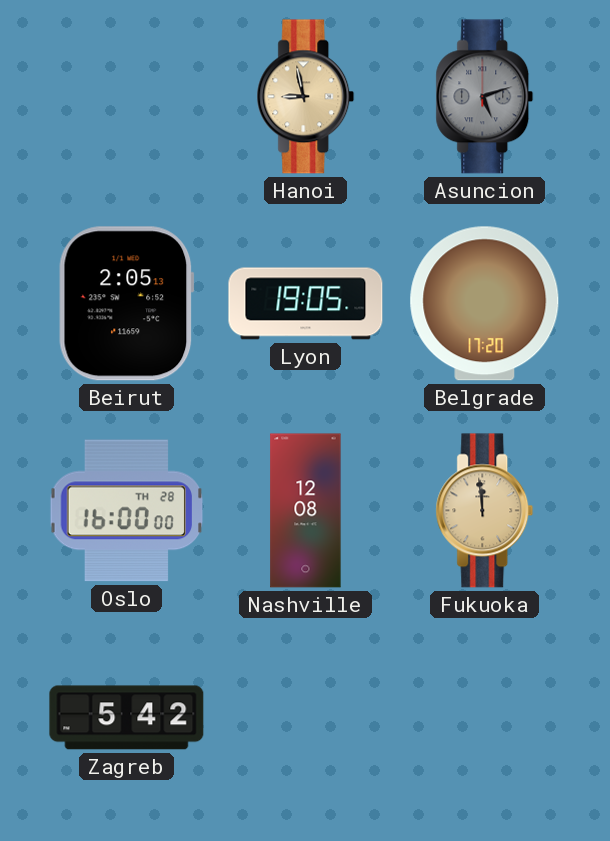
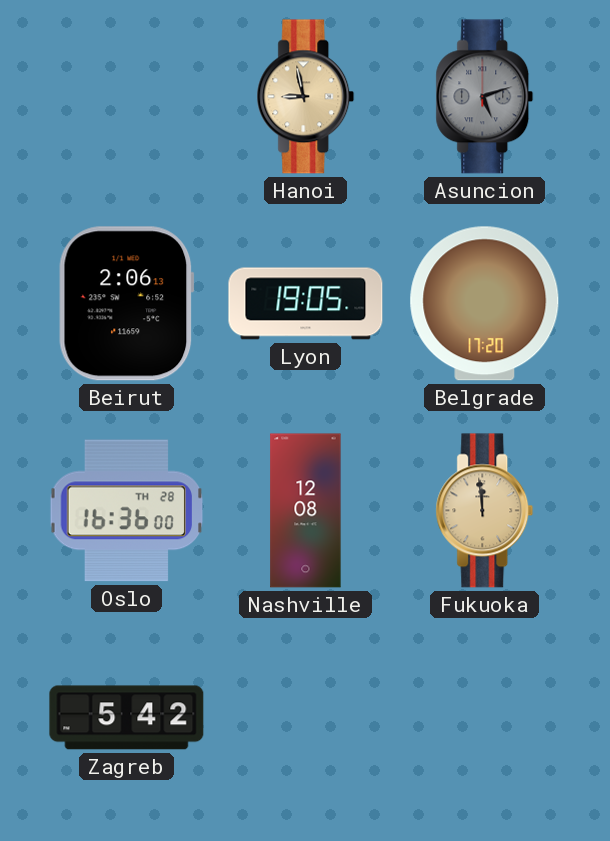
Beirut: 2:05 -> 2:06
Oslo: 16:00 -> 16:36
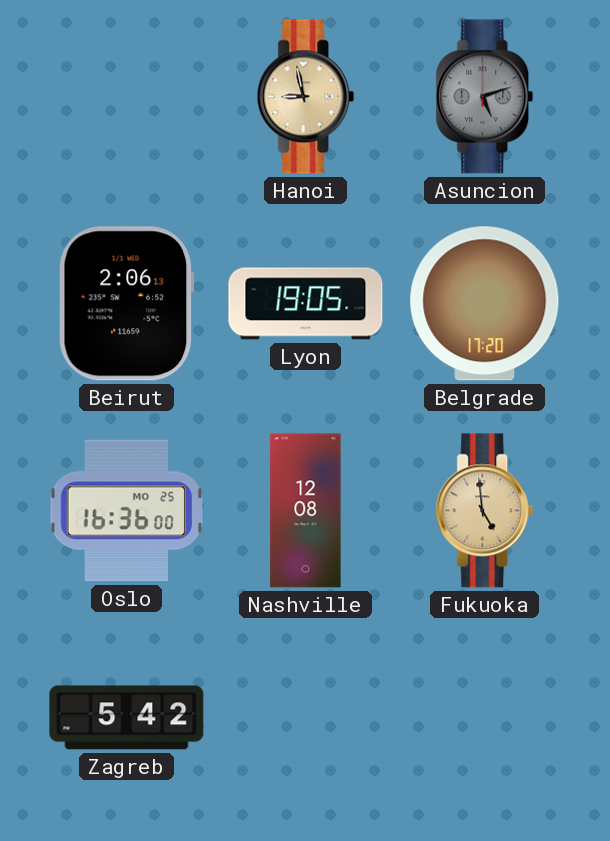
Oslo date: TH 28 -> MO 25
Fukuoka: 11:59 -> 4:59
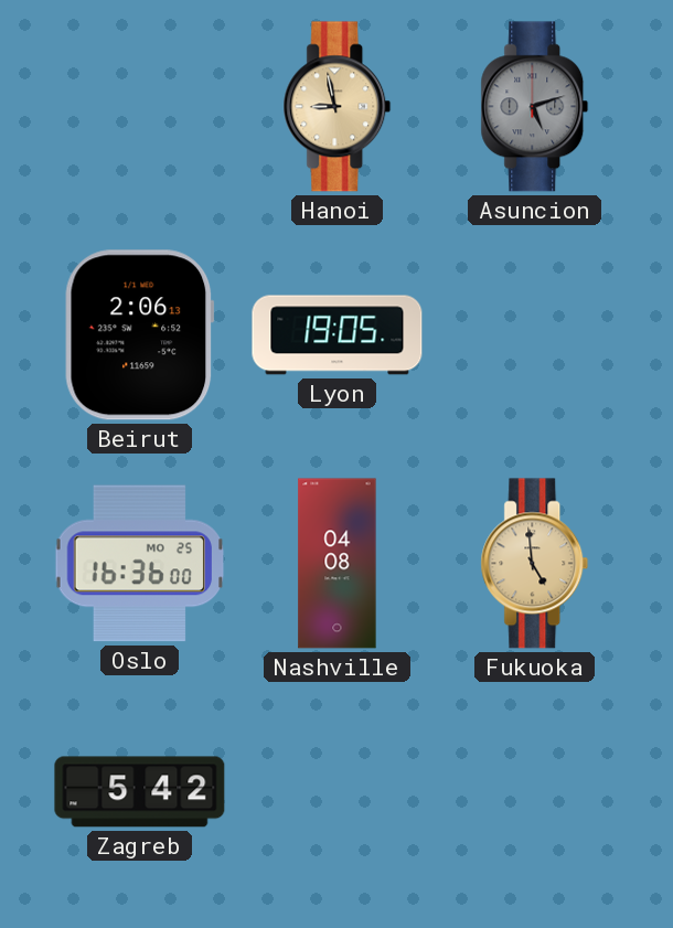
Belgrade: 17:20 -> none
Nashville: 12:08 -> 04:08
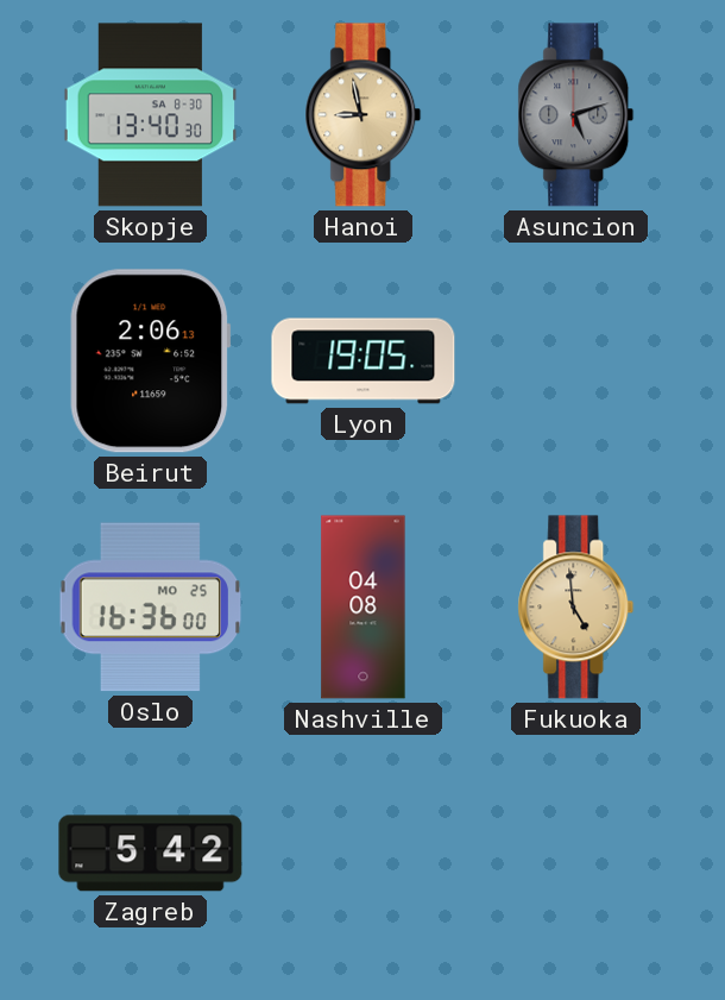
Skopje: none -> 13:40
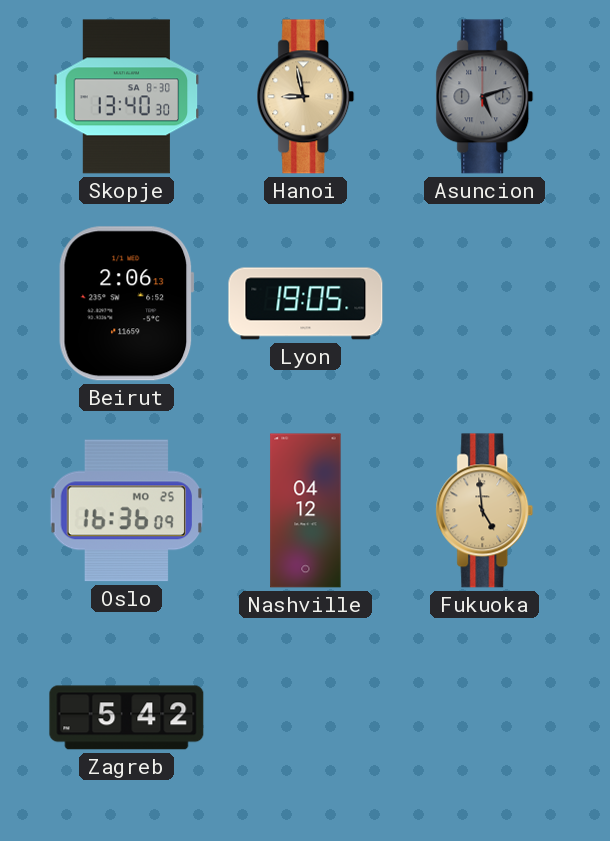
Oslo: 16:36:00 -> 16:36:09
Nashville: 04:08 -> 04:12
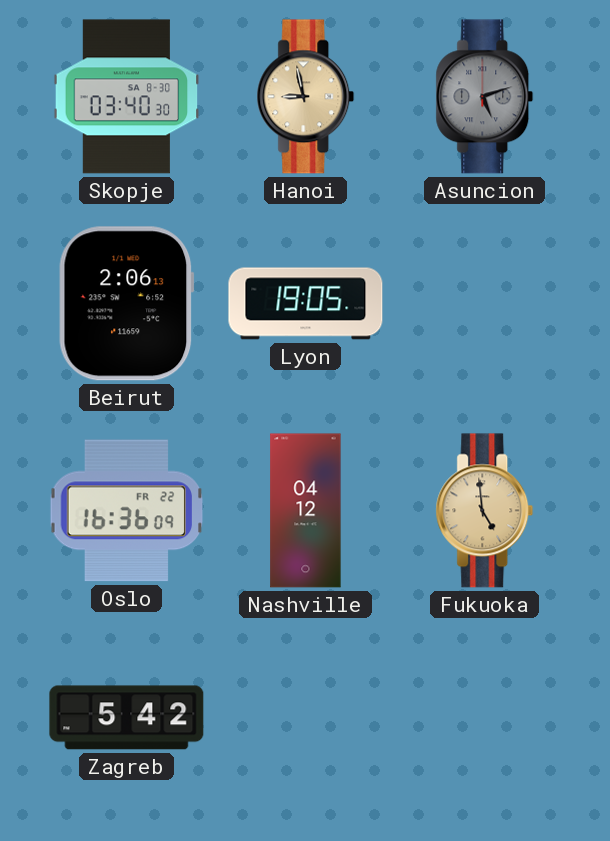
Skopje: 13:40 -> 03:40
Oslo date: MO 25 -> FR 22
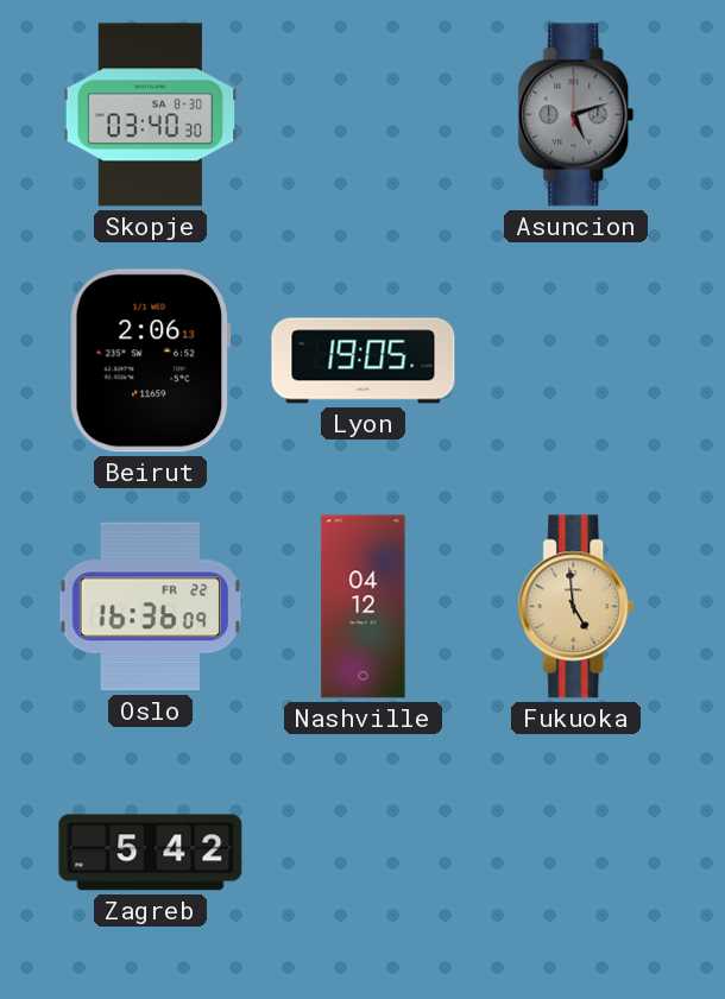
Hanoi: 8:58 -> none
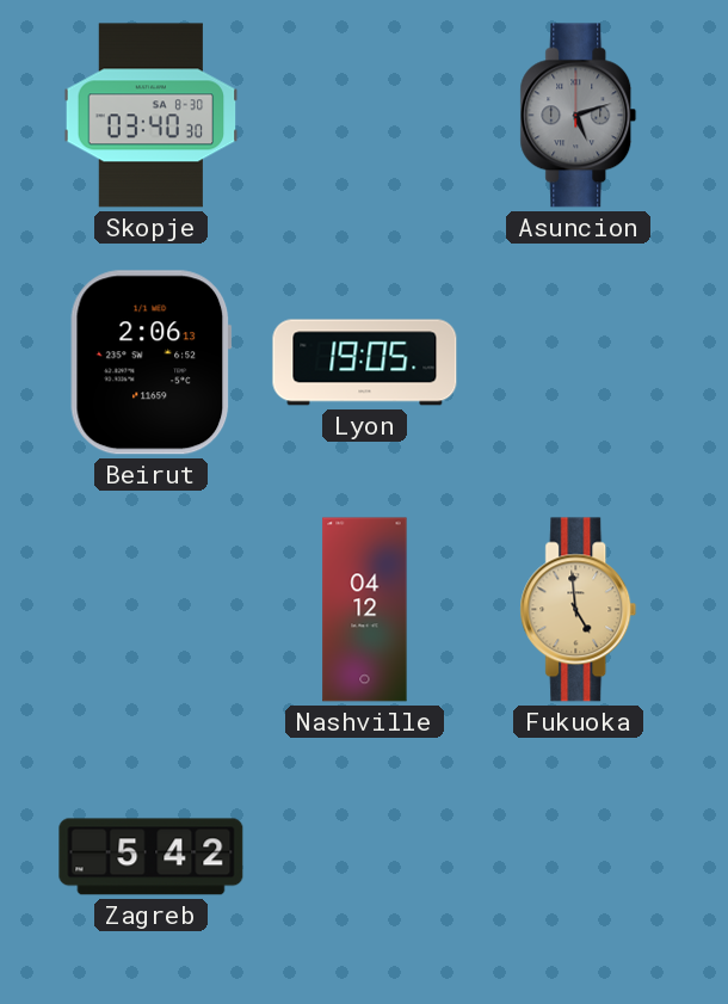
Oslo: 16:36 -> none
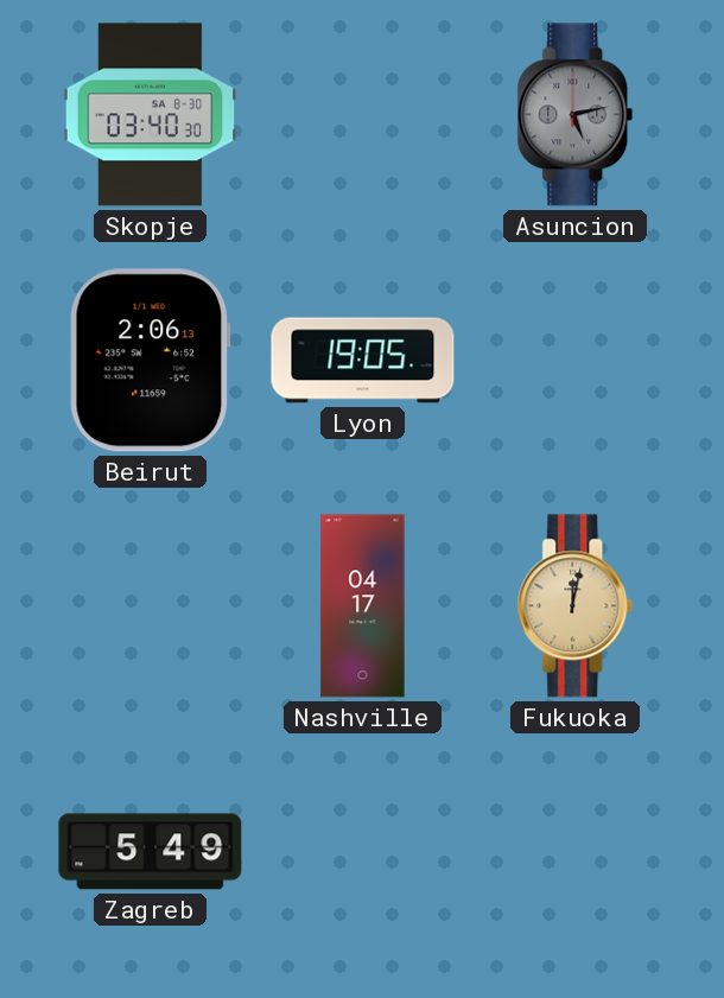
Asuncion: 5:12 -> 5:13
Nashville: 04:12 -> 04:17
Fukuoka: 4:59 -> 12:02
Zagreb: 5:42 -> 5:49
